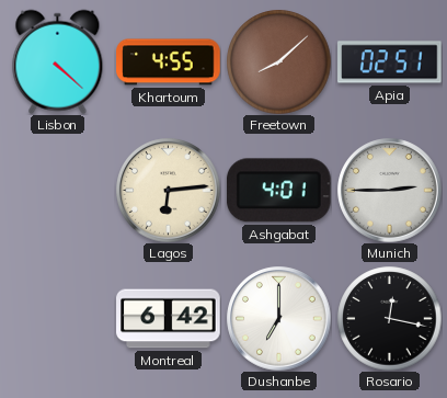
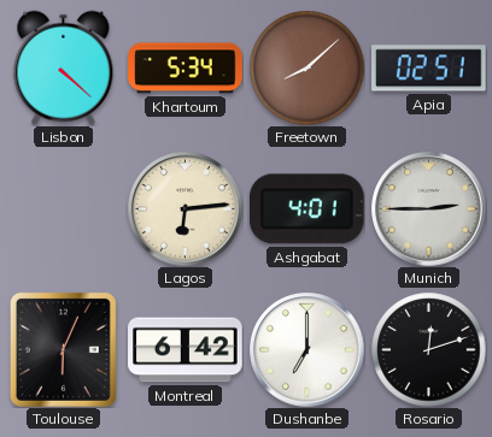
Khartoum: 4:55 -> 5:34
Toulouse: none -> 6:04
Rosario: 12:17 -> 12:12
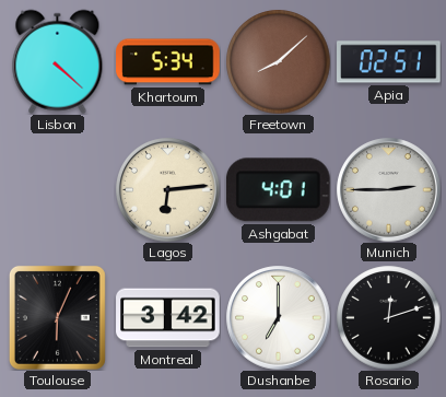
Montreal: 6:42 -> 3:42
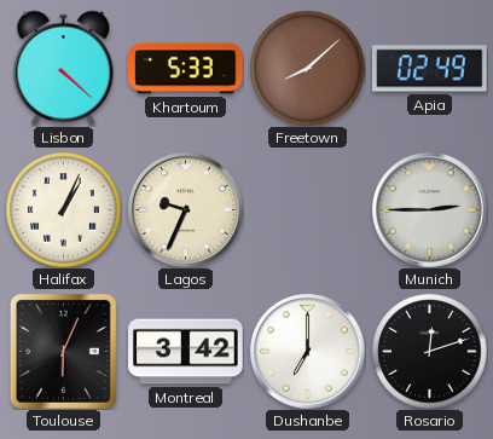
Khartoum: 5:34 -> 5:33
Apia: 02:51 -> 02:49
Halifax: none -> 1:04
Lagos: 6:14 -> 9:34
Ashgabat: 4:01 -> none
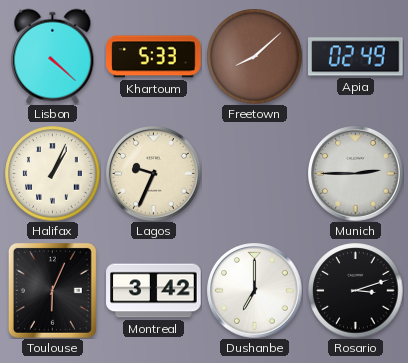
Rosario: 12:12 -> 3:12
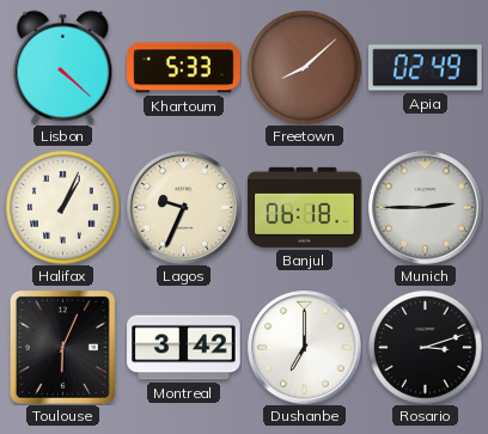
Banjul: none -> 06:18
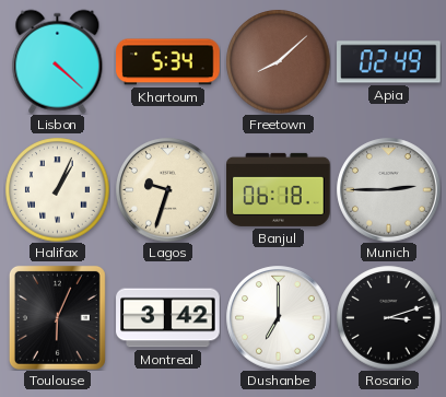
Khartoum: 5:33 -> 5:34
Lagos: 9:34 -> 9:33
